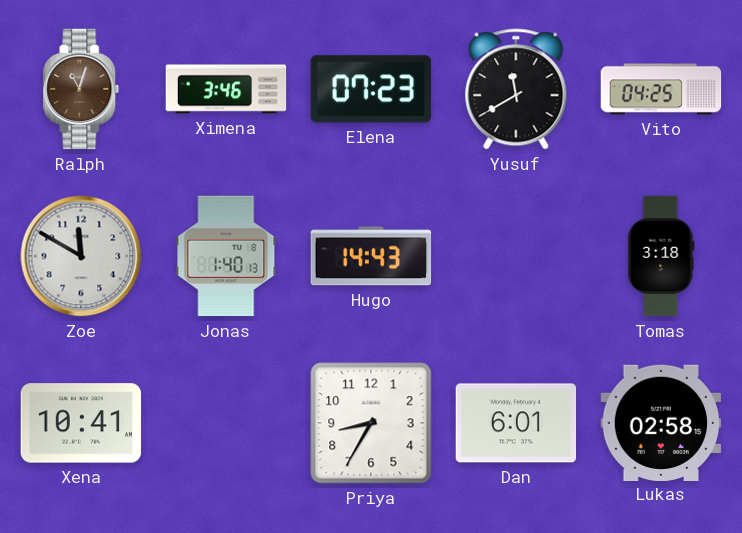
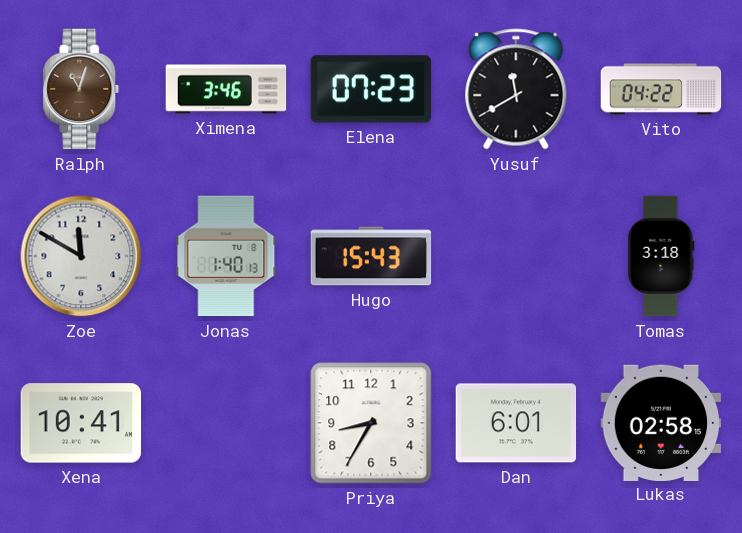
Vito: 04:25 -> 04:22
Hugo: 14:43 -> 15:43
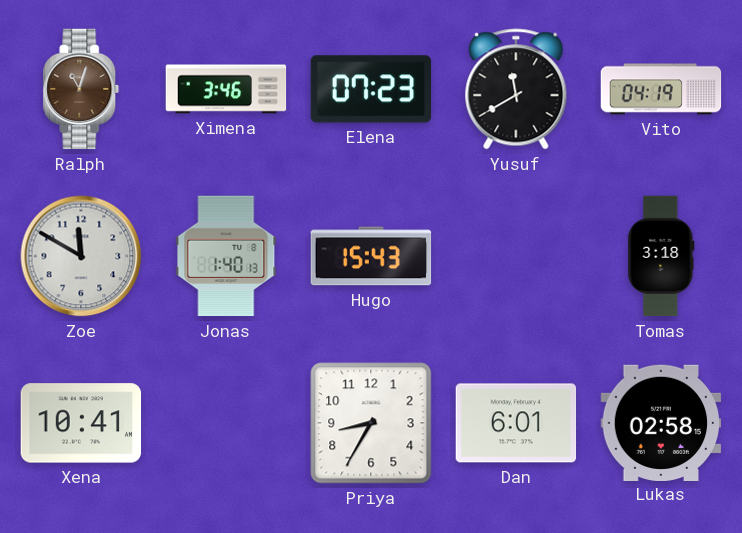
Vito: 04:22 -> 04:19
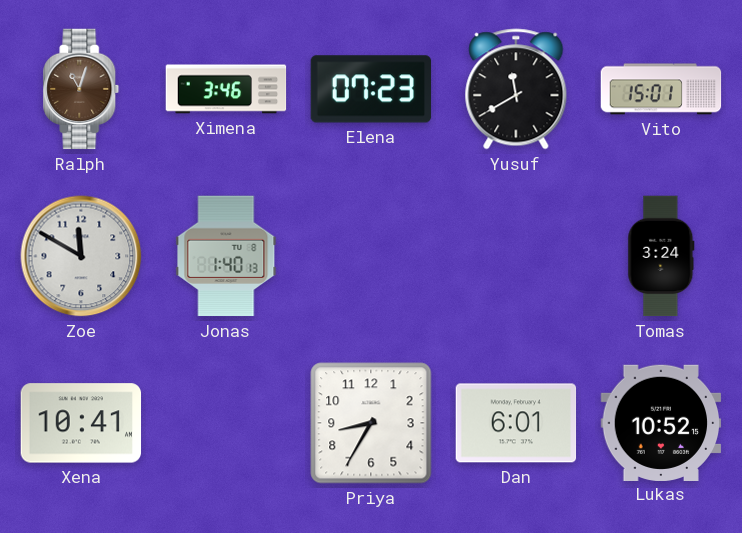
Vito: 04:19 -> 15:01
Hugo: 15:43 -> none
Tomas: 3:18 -> 3:24
Lukas: 02:58 -> 10:52
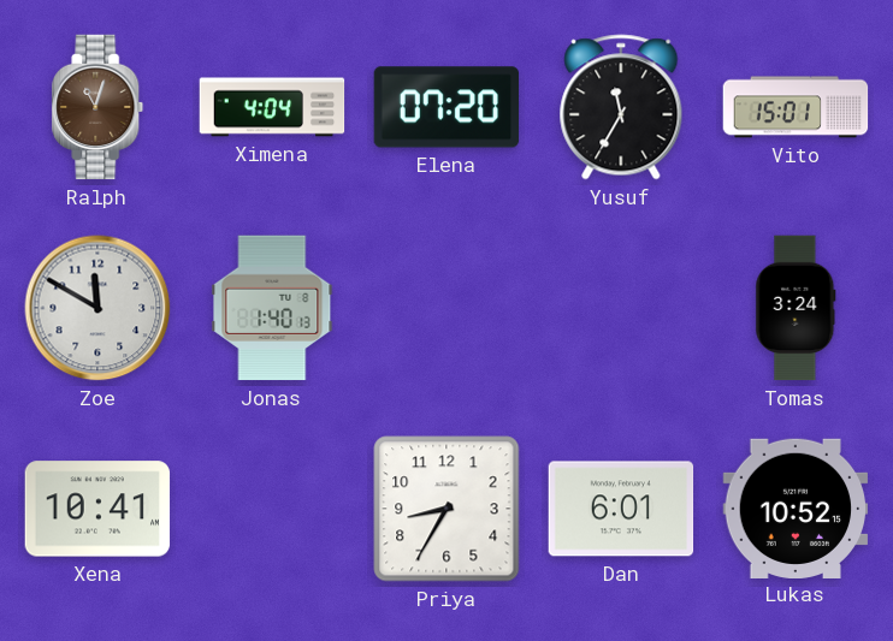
Ximena: 3:46 -> 4:04
Elena: 07:23 -> 07:20
Yusuf: 11:40 -> 11:35
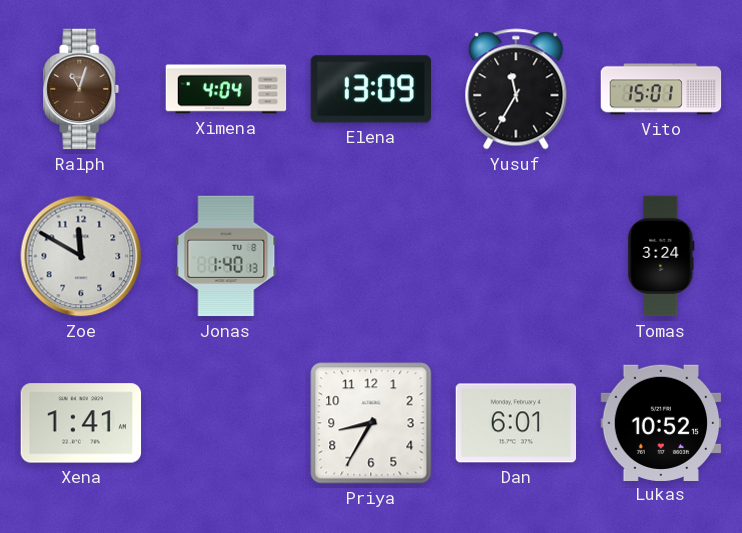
Elena: 07:20 -> 13:09
Xena: 10:41 -> 1:41
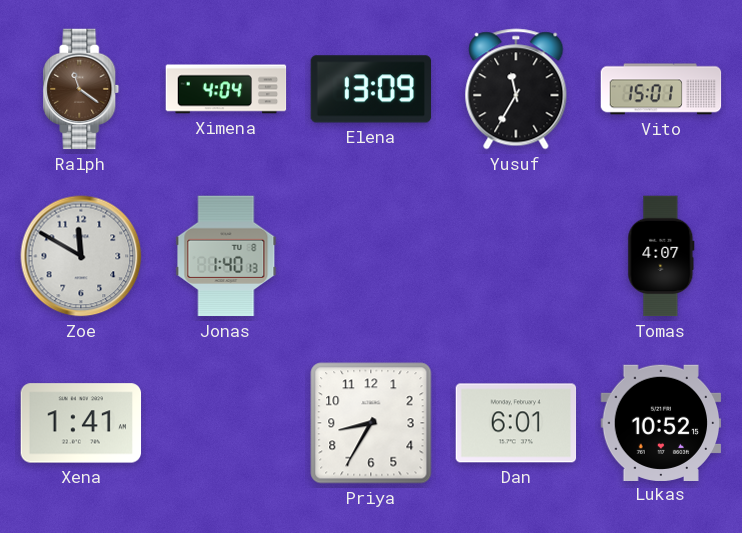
Ralph: 11:03 -> 11:21
Tomas: 3:24 -> 4:07
